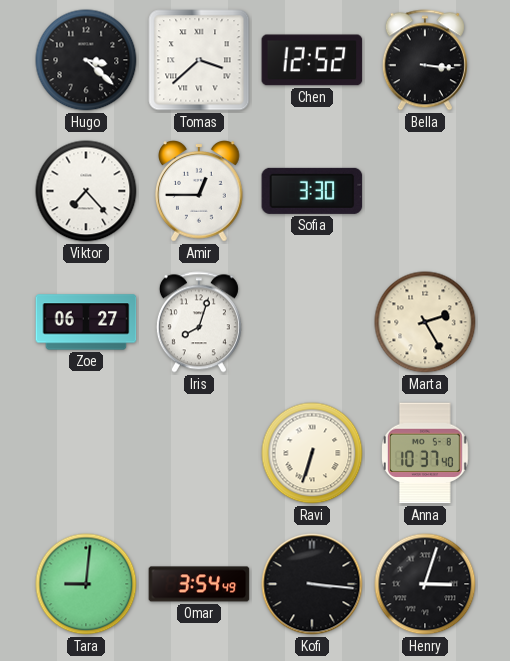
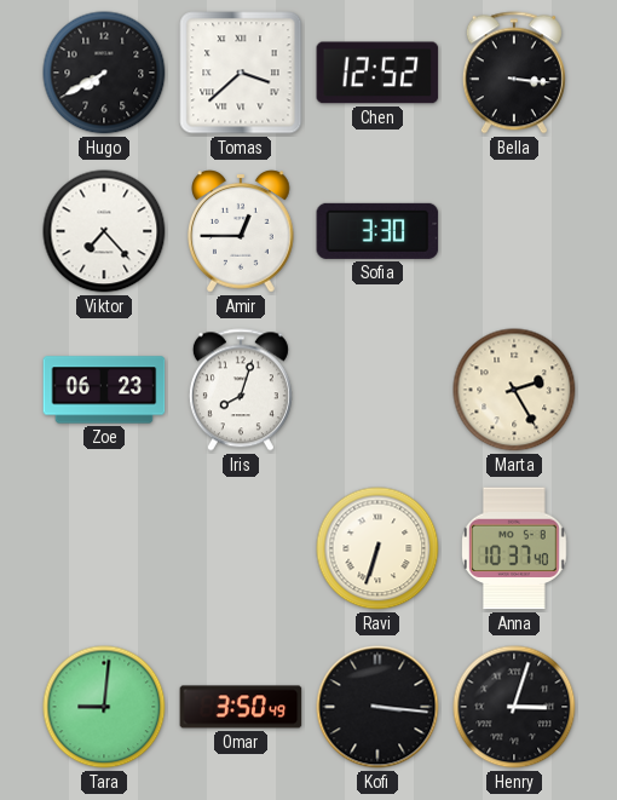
Hugo: 3:22 -> 7:40
Zoe: 06:27 -> 06:23
Omar: 3:54 -> 3:50
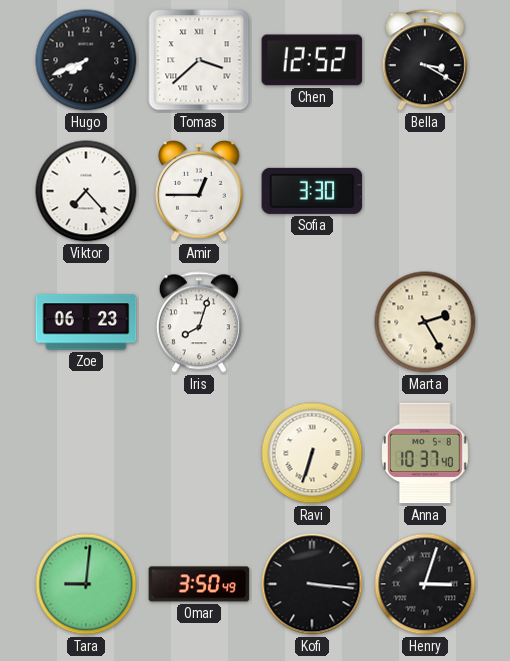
Hugo: 7:40 -> 7:41
Bella: 3:16 -> 3:20
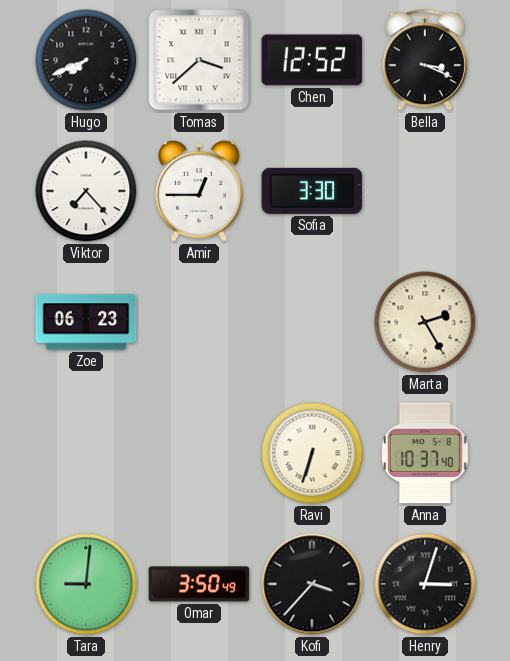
Bella: 3:20 -> 3:19
Iris: 8:03 -> none
Kofi: 3:16 -> 3:37
